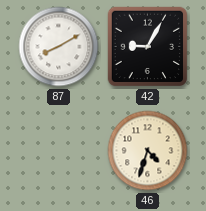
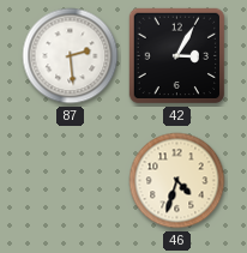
87: 8:10 -> 2:29
42: 9:05 -> 3:05
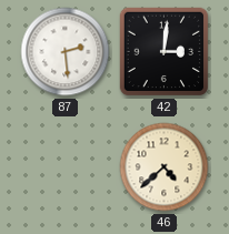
42: 3:05 -> 3:01
46: 4:33 -> 4:38
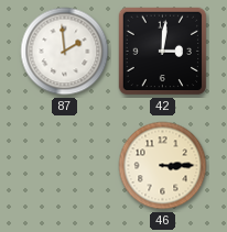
87: 2:29 -> 1:59
46: 4:38 -> 3:15
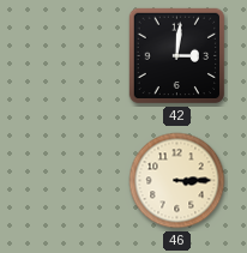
87: 1:59 -> none
